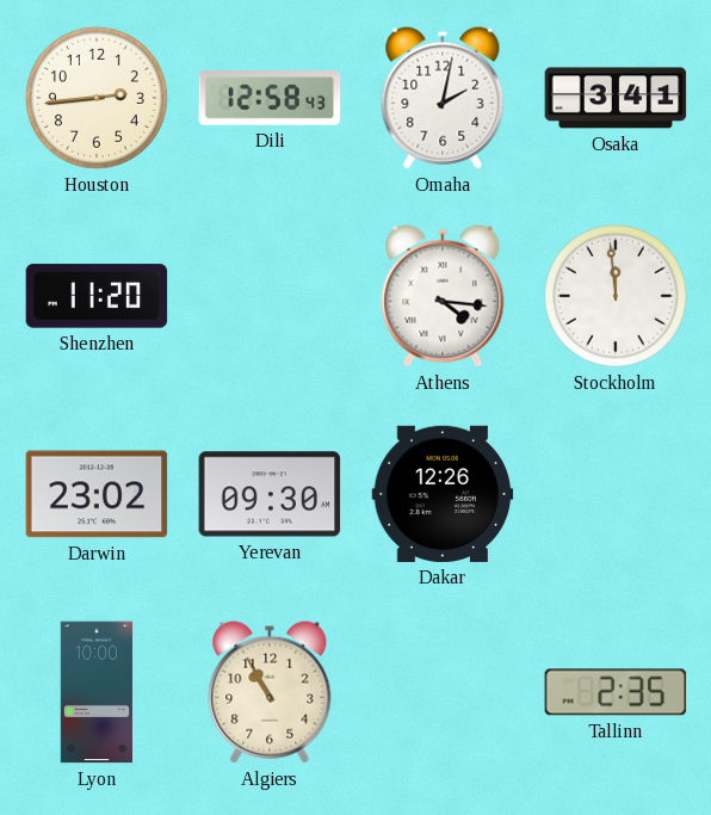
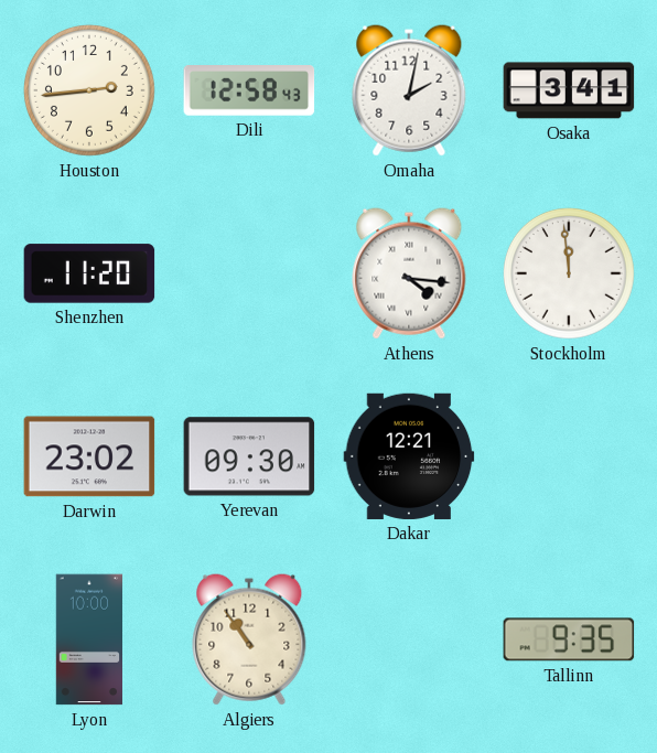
Dakar: 12:26 -> 12:21
Algiers: 10:55 -> 10:54
Tallinn: 2:35 -> 9:35
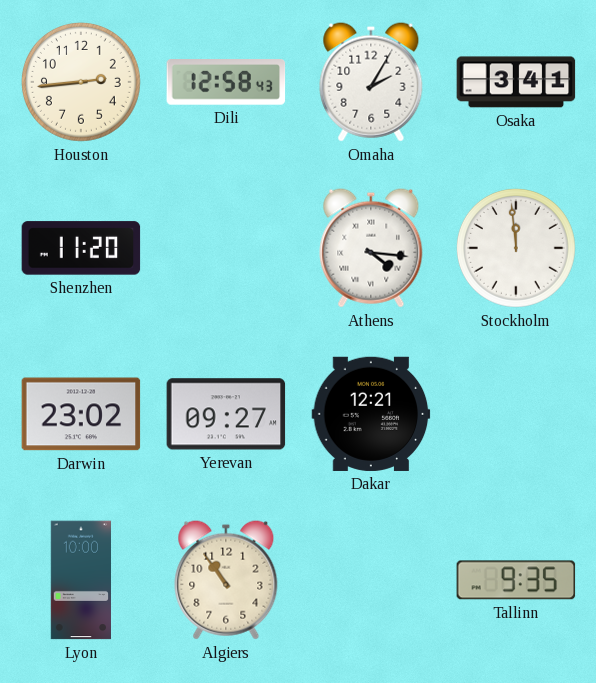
Omaha: 2:02 -> 2:05
Yerevan: 09:30 -> 09:27
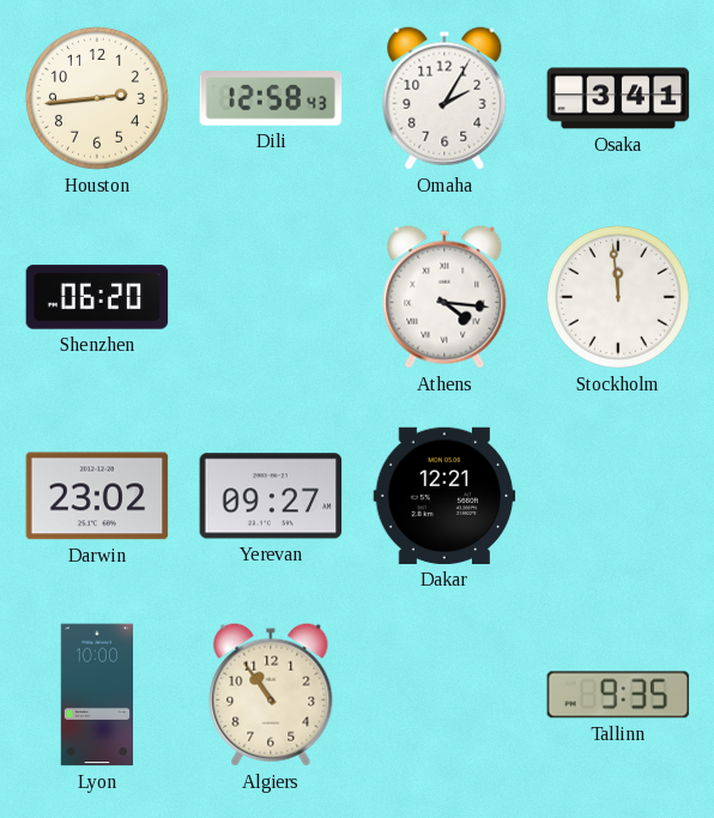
Shenzhen: 11:20 -> 06:20
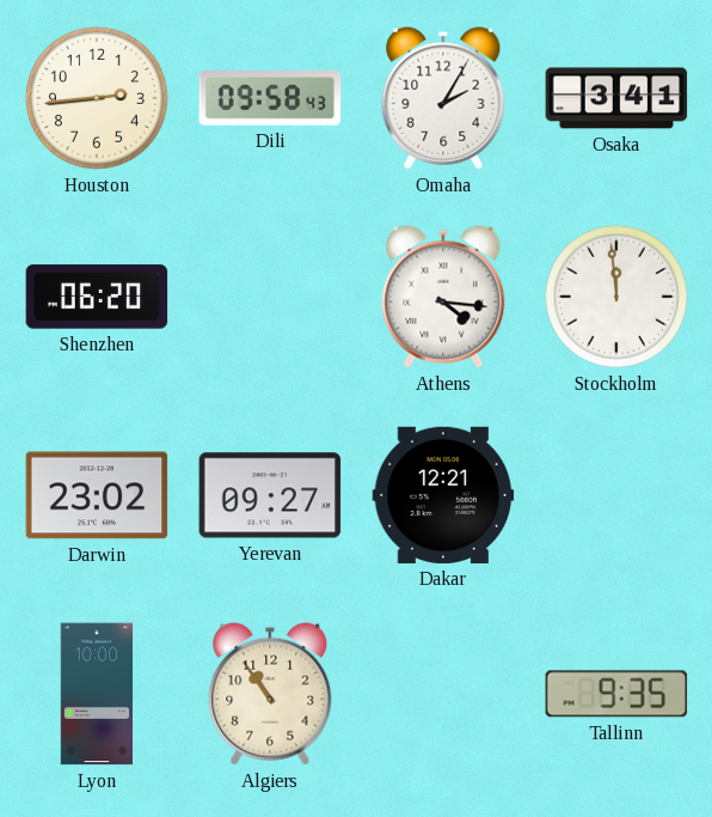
Dili: 12:58 -> 09:58
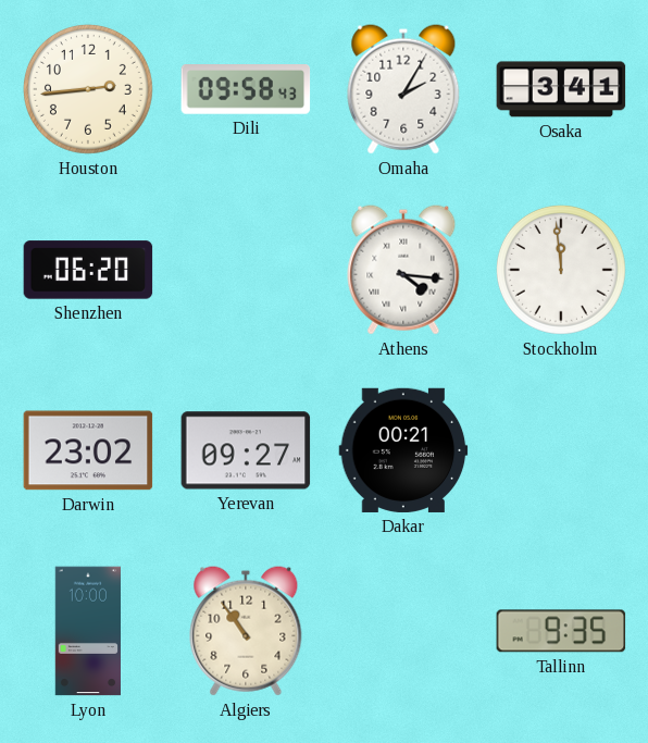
Dakar: 12:21 -> 00:21
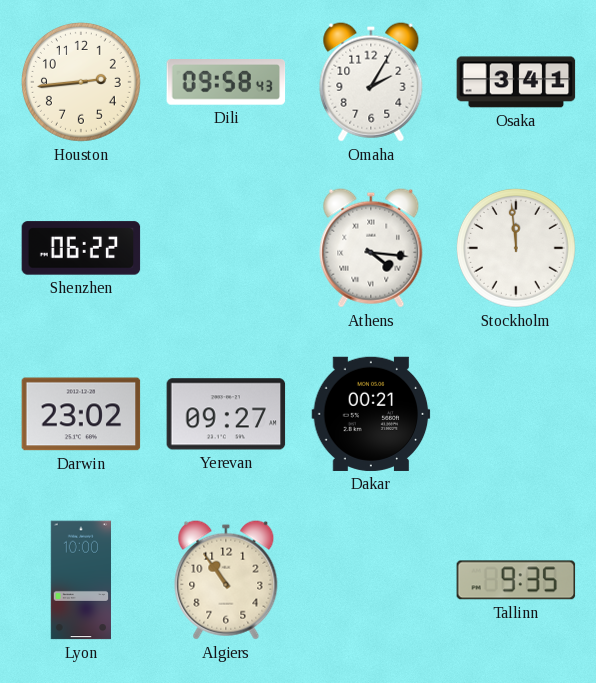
Shenzhen: 06:20 -> 06:22
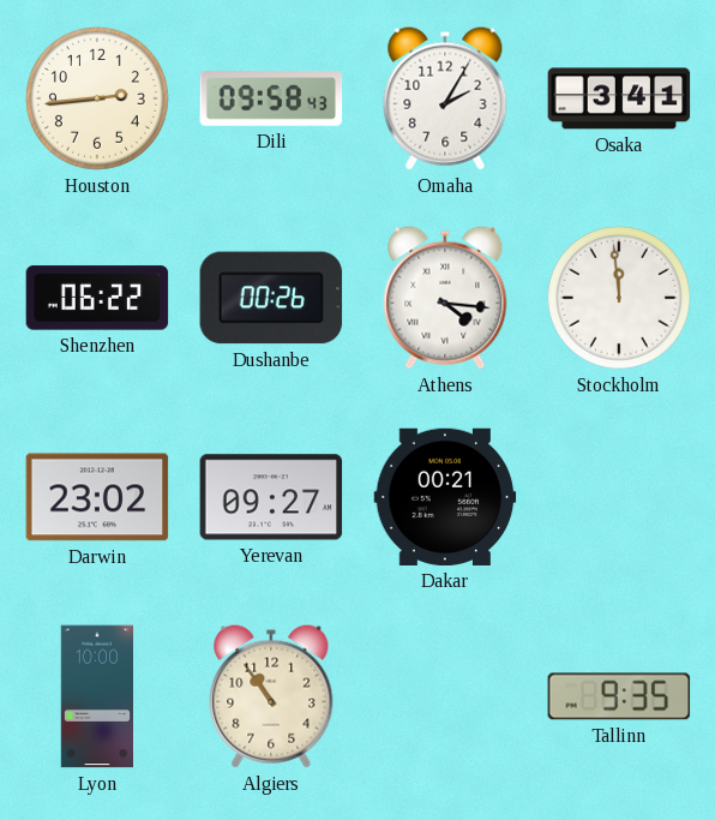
Dushanbe: none -> 00:26
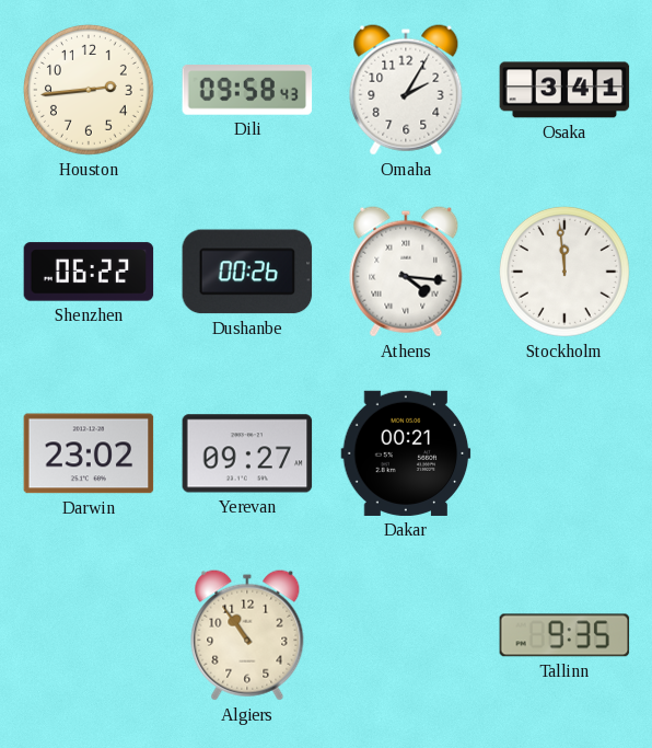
Lyon: 10:00 -> none
